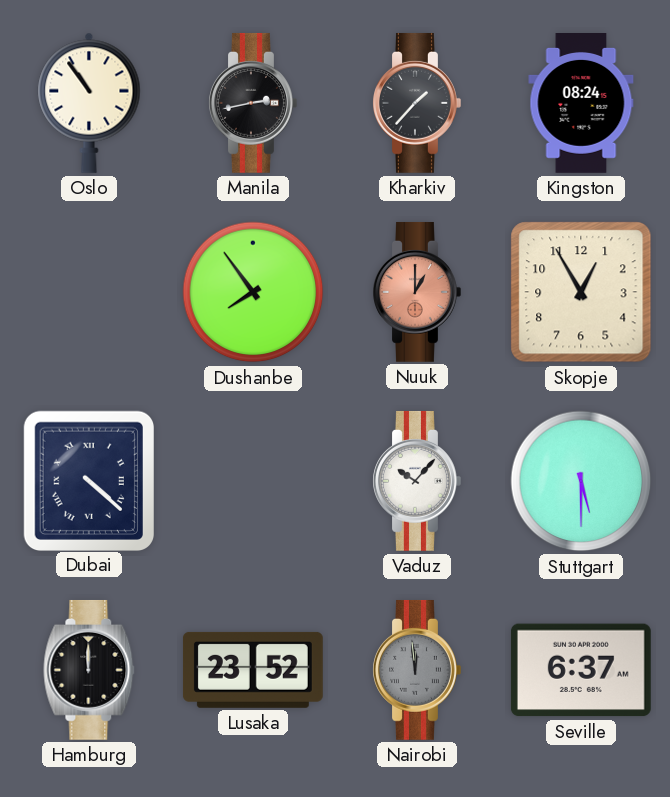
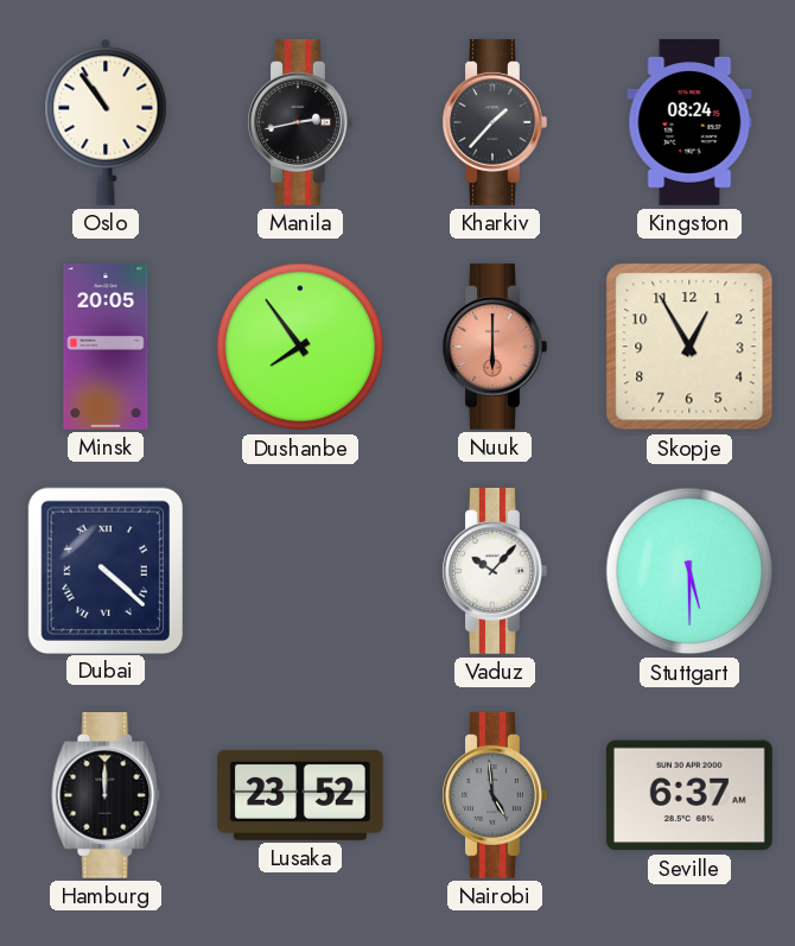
Minsk: none -> 20:05
Nuuk: 1:00 -> 6:00
Nairobi: 11:59 -> 4:59
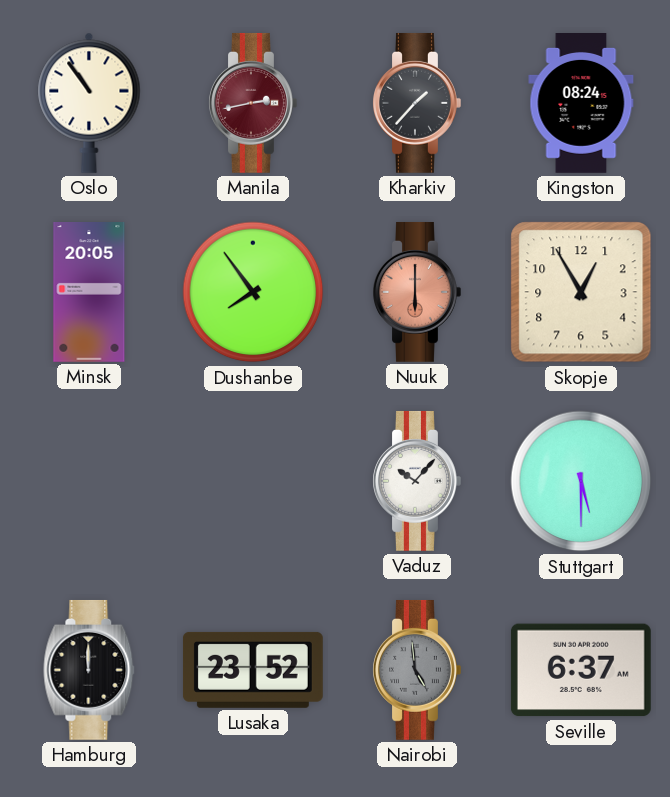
Manila dial: black -> burgundy
Dubai: 4:22 -> none
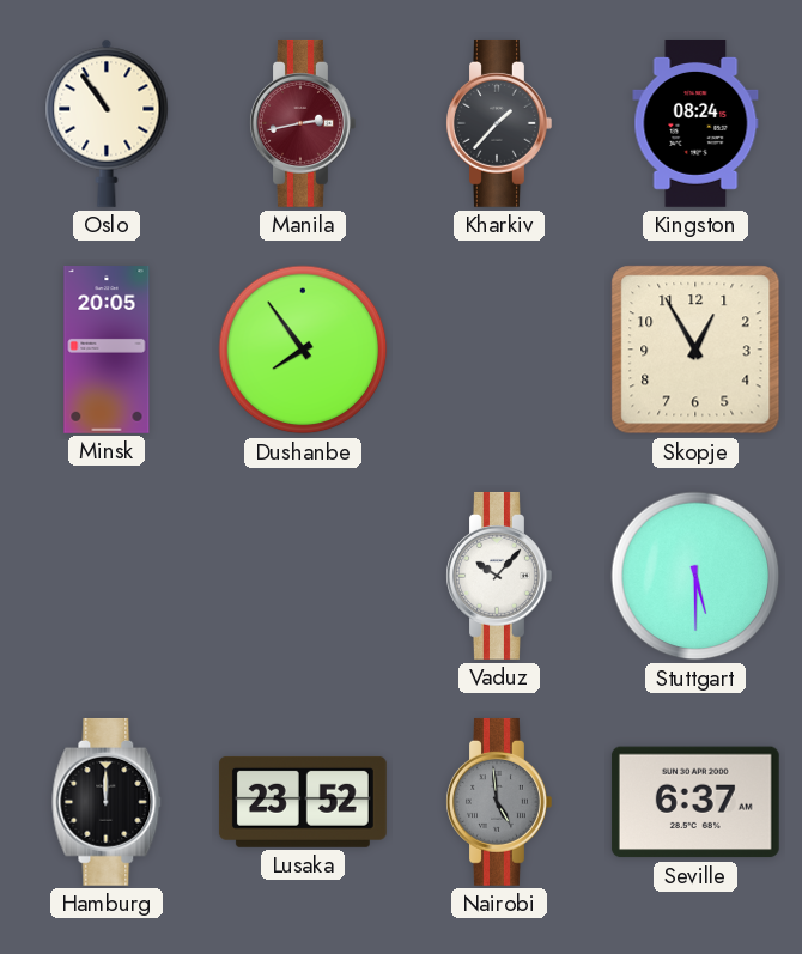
Nuuk: 6:00 -> none
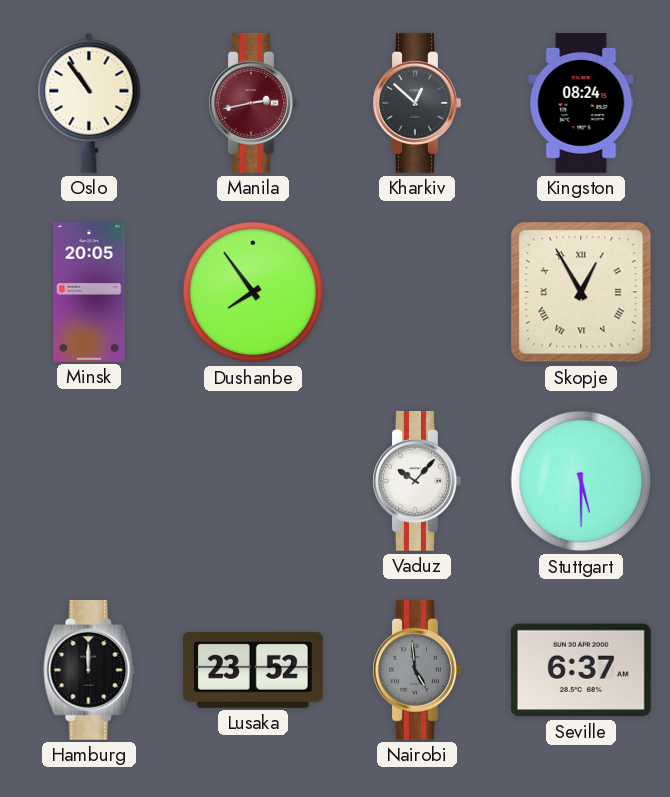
Kharkiv: 1:37 -> 12:52
Skopje numerals: Arabic -> Roman
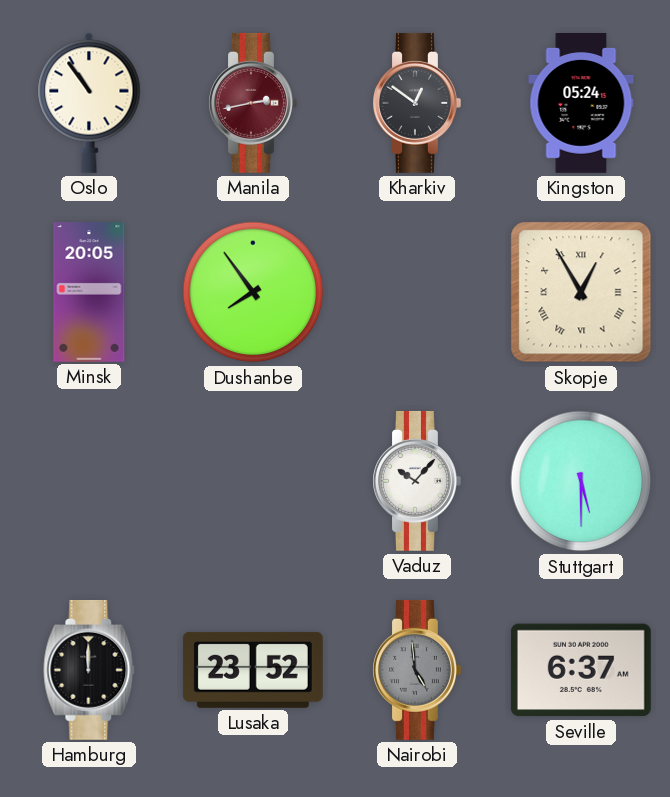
Kharkiv: 12:52 -> 12:51
Kingston: 08:24 -> 05:24
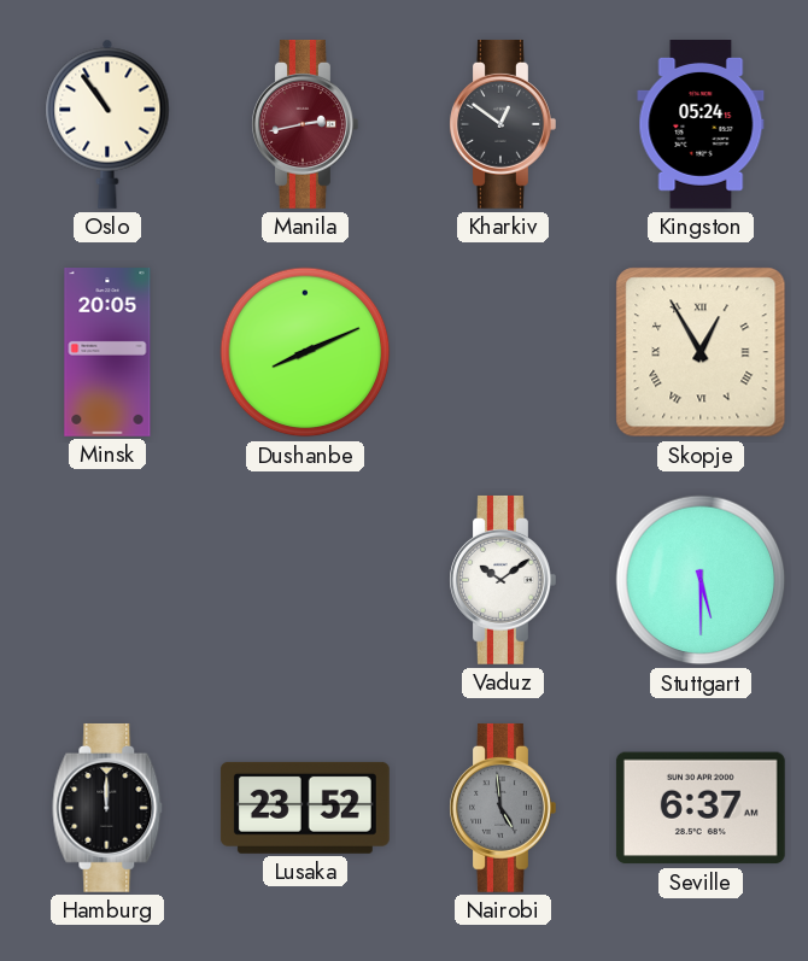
Dushanbe: 7:54 -> 8:11
Vaduz: 10:07 -> 10:09
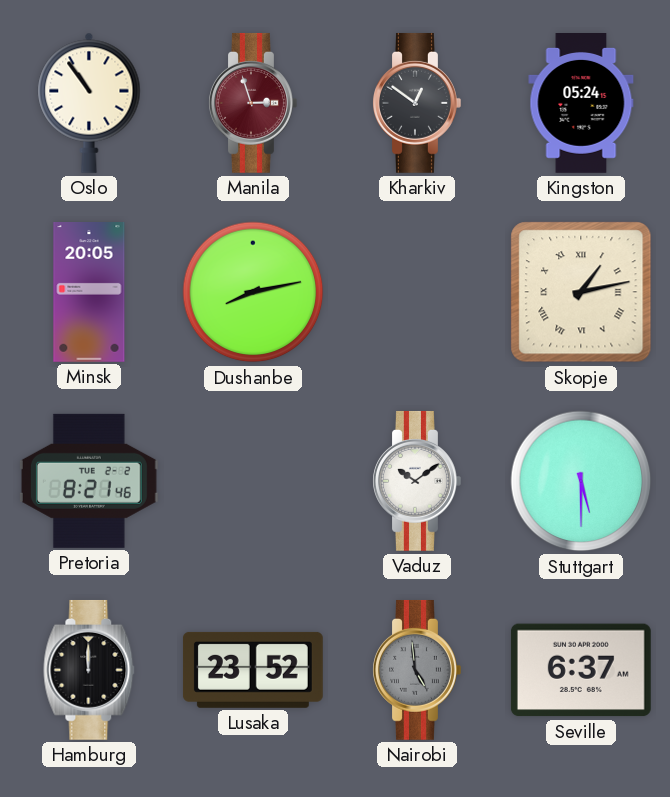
Manila: 2:43 -> 2:57
Dushanbe: 8:11 -> 8:13
Skopje: 12:55 -> 1:13
Pretoria: none -> 8:21
